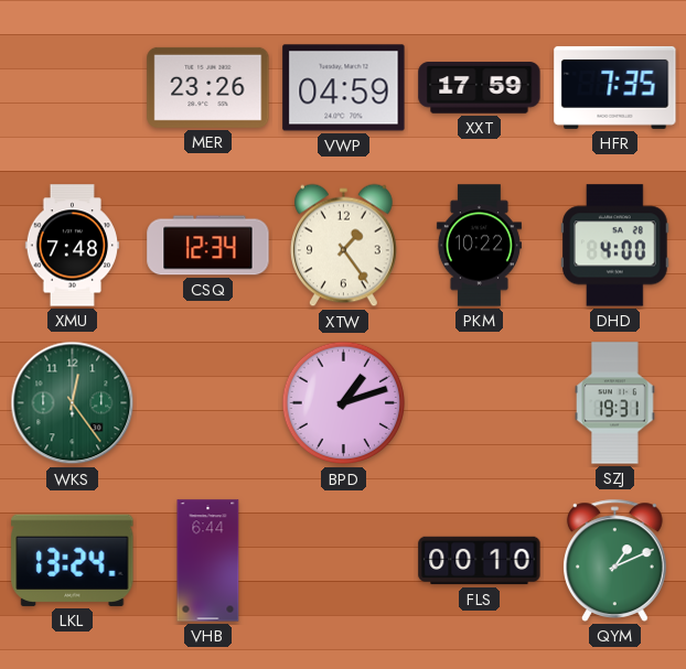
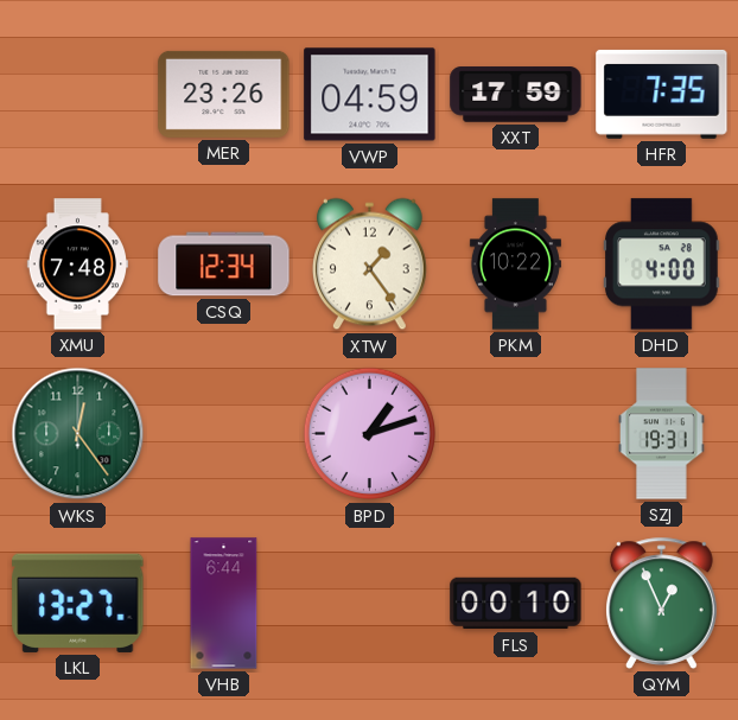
LKL: 13:24 -> 13:27
QYM: 1:11 -> 12:56
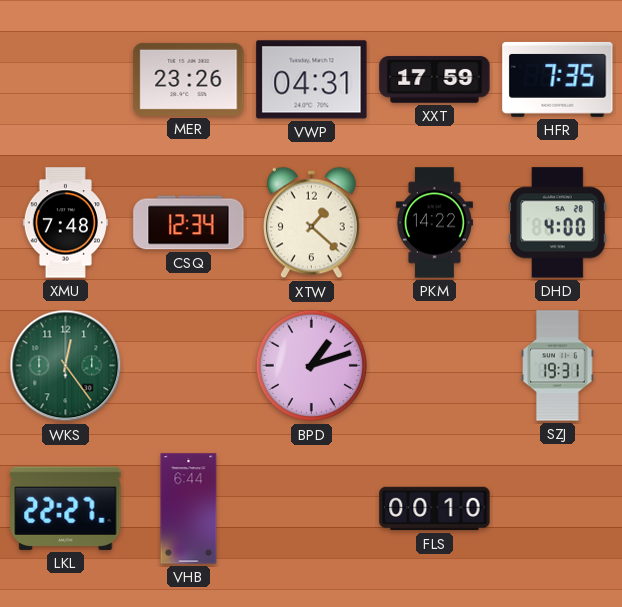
VWP: 04:59 -> 04:31
XTW: 1:24 -> 1:22
PKM: 10:22 -> 14:22
LKL: 13:27 -> 22:27
QYM: 12:56 -> none
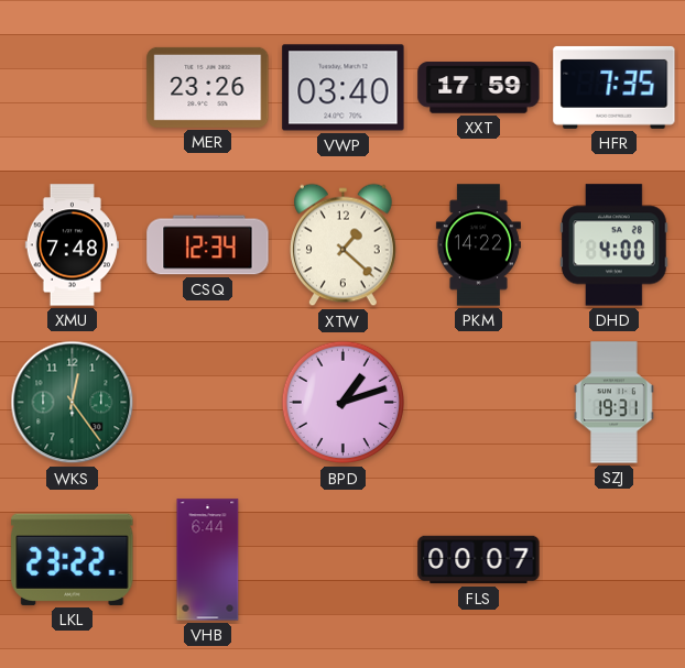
VWP: 04:31 -> 03:40
LKL: 22:27 -> 23:22
FLS: 00:10 -> 00:07
